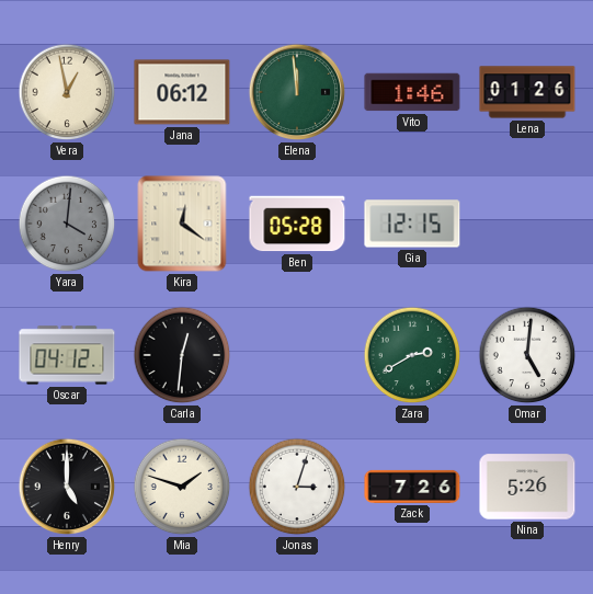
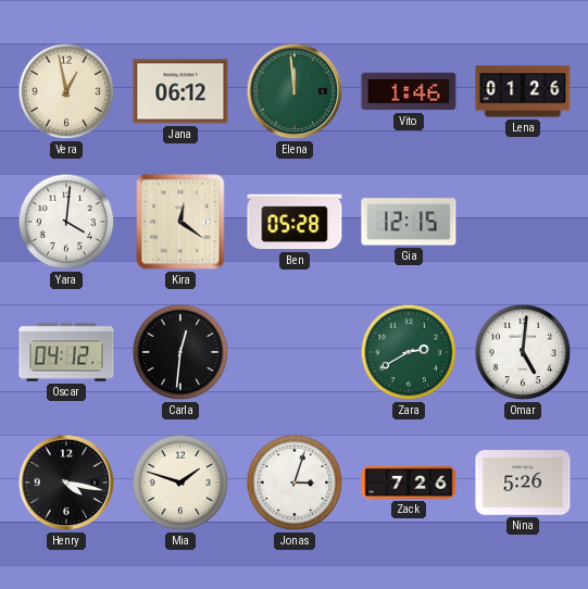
Yara dial: grey -> white
Henry: 5:00 -> 4:17
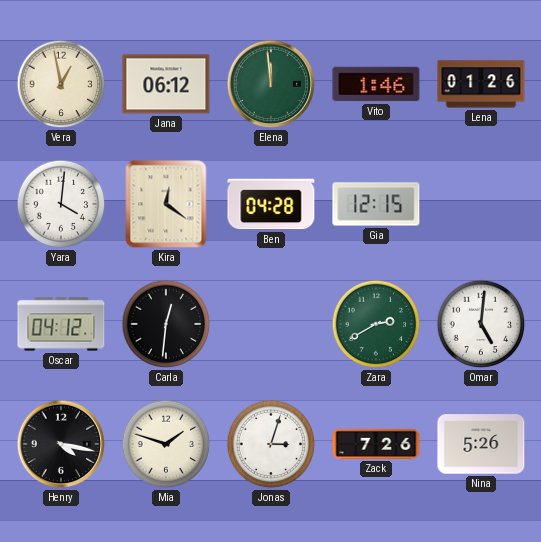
Ben: 05:28 -> 04:28
